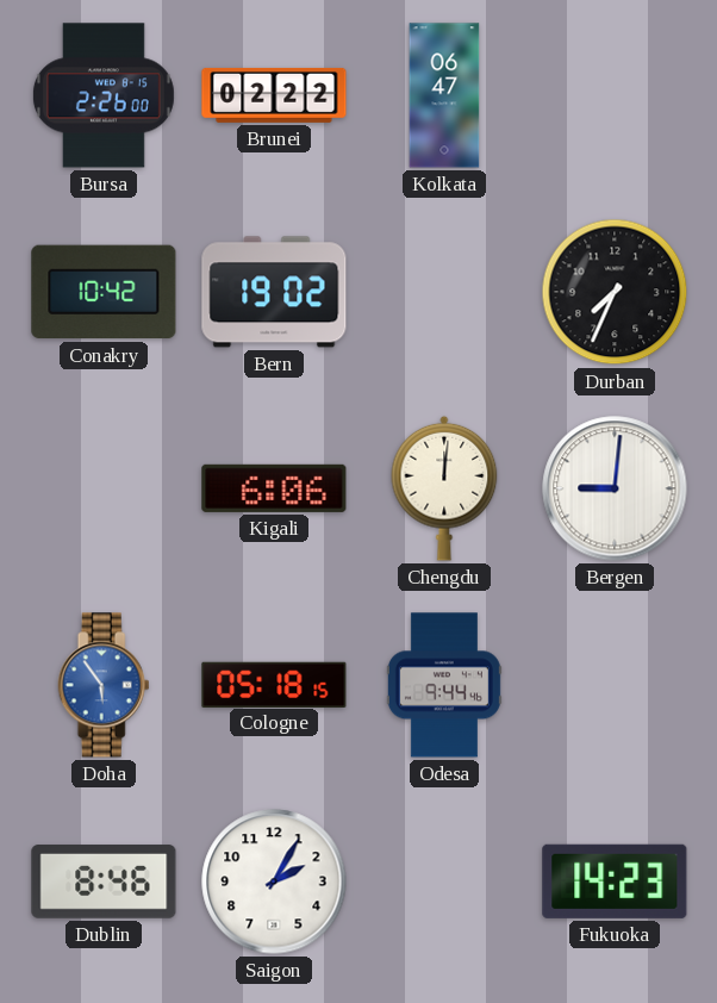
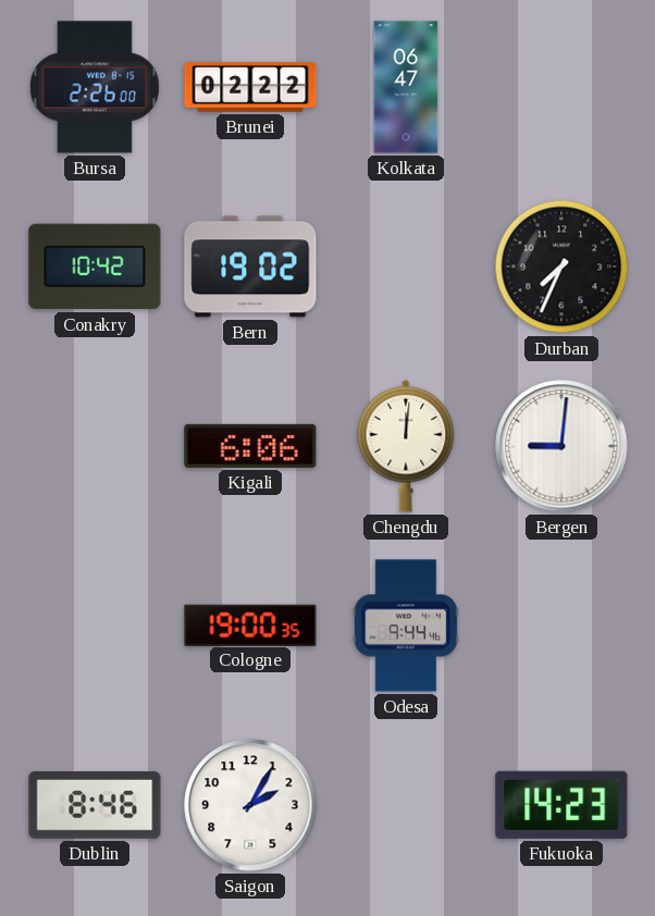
Doha: 5:54 -> none
Cologne: 05:18 -> 19:00
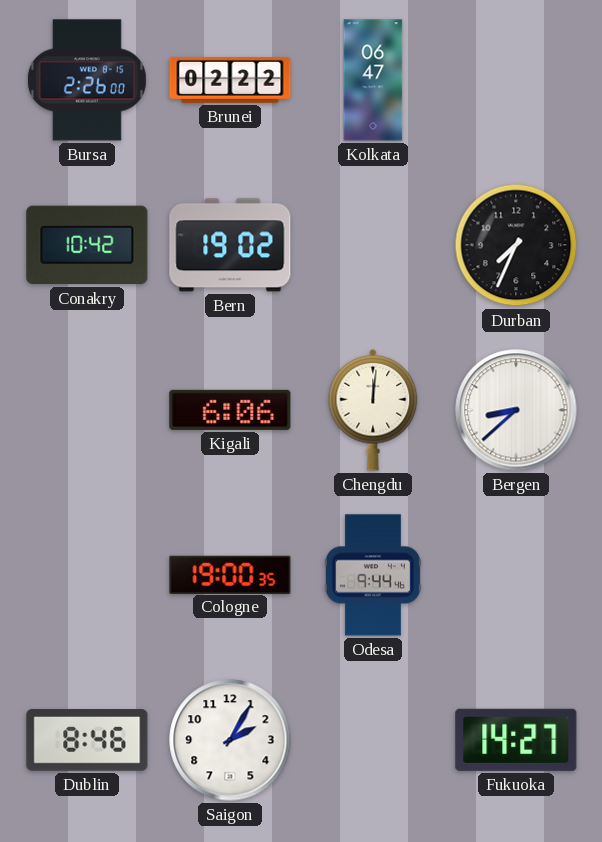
Bergen: 9:01 -> 8:38
Fukuoka: 14:23 -> 14:27
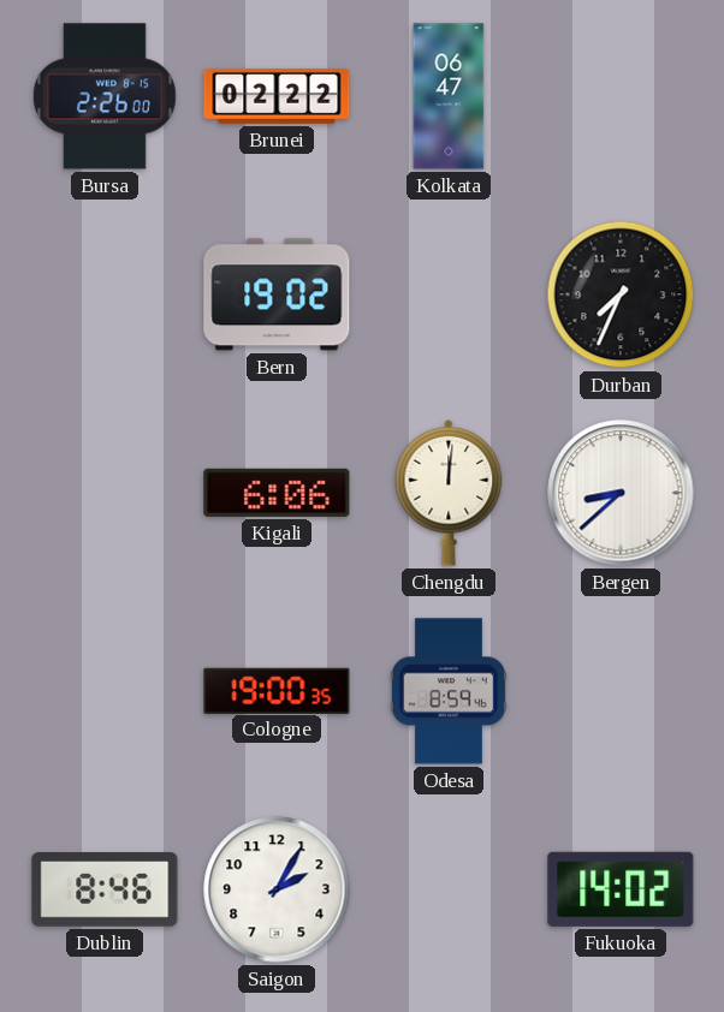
Conakry: 10:42 -> none
Odesa: 9:44 -> 8:59
Fukuoka: 14:27 -> 14:02
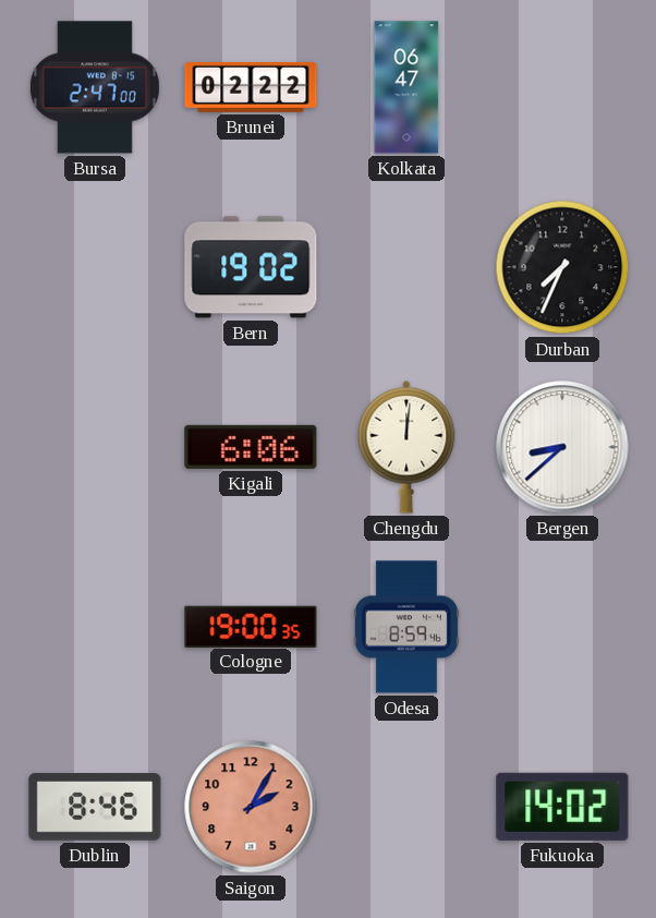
Bursa: 2:26 -> 2:47
Saigon dial: white -> salmon
